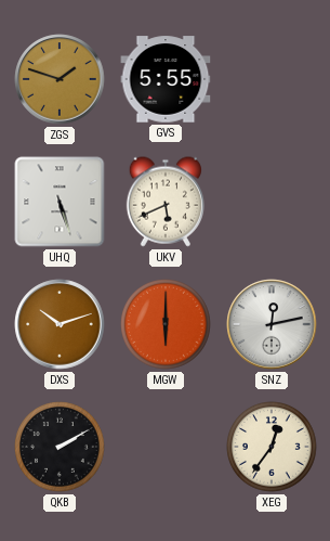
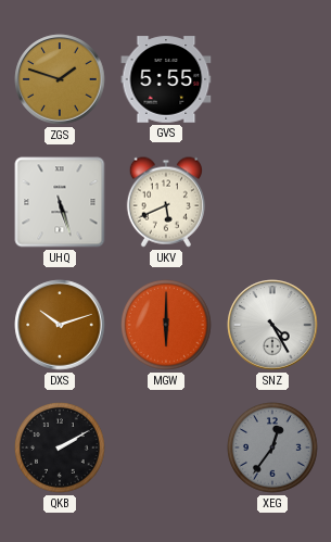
SNZ: 12:13 -> 4:25
XEG dial: cream -> grey
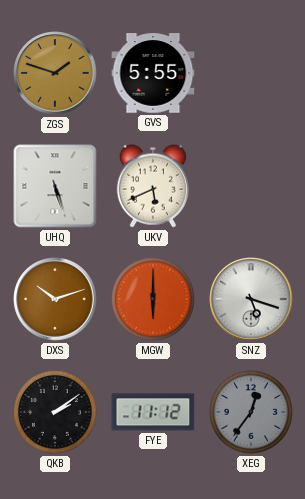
SNZ: 4:25 -> 5:18
QKB: 2:10 -> 2:09
FYE: none -> 11:12
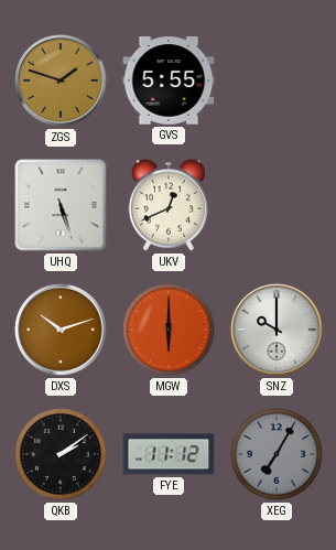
UKV: 5:41 -> 12:41
SNZ: 5:18 -> 10:00
XEG: 12:36 -> 7:05
